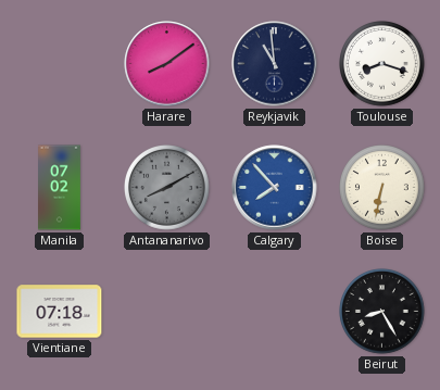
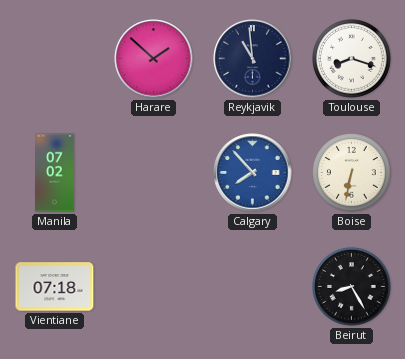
Harare: 8:09 -> 1:52
Antananarivo: 8:10 -> none
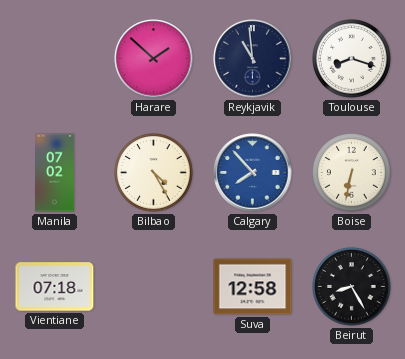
Bilbao: none -> 4:25
Suva: none -> 12:58
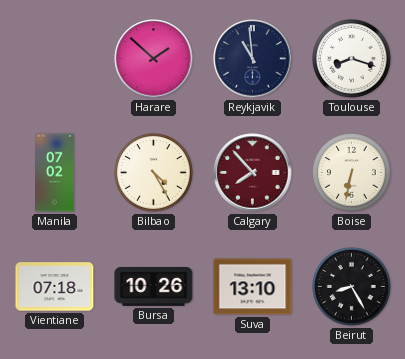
Calgary dial: blue -> burgundy
Bursa: none -> 10:26
Suva: 12:58 -> 13:10
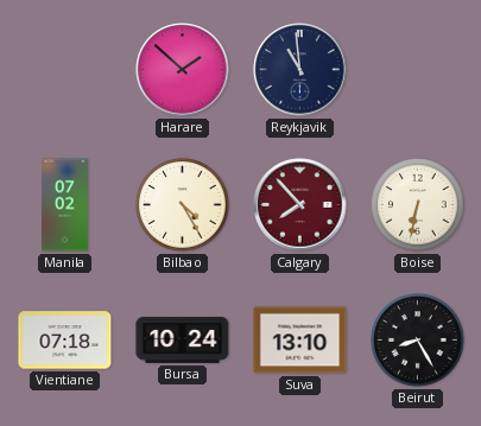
Toulouse: 8:18 -> none
Bursa: 10:26 -> 10:24
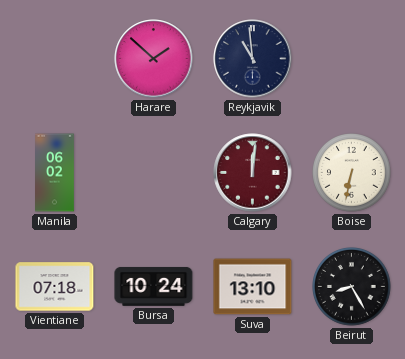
Manila: 07:02 -> 06:02
Bilbao: 4:25 -> none
Calgary: 7:53 -> 12:01
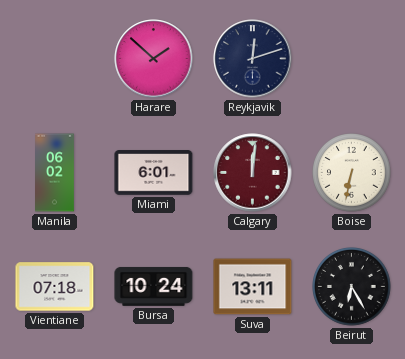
Reykjavik: 10:59 -> 12:12
Miami: none -> 6:01
Suva: 13:10 -> 13:11
Beirut: 8:25 -> 6:25
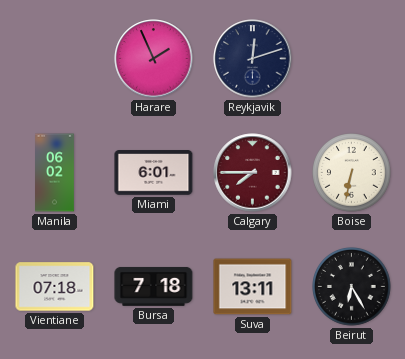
Harare: 1:52 -> 1:56
Calgary: 12:01 -> 7:45
Bursa: 10:24 -> 7:18
